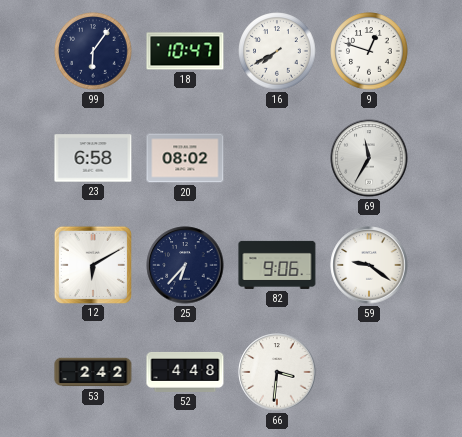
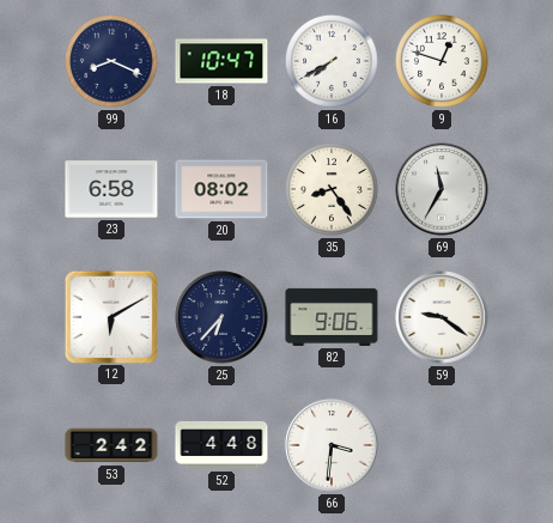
99: 6:06 -> 8:19
35: none -> 8:24
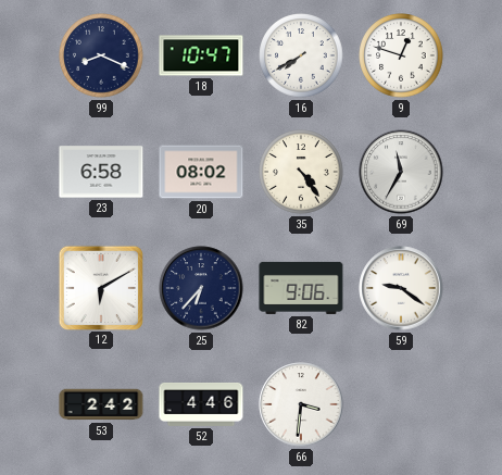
35: 8:24 -> 4:24
52: 4:48 -> 4:46
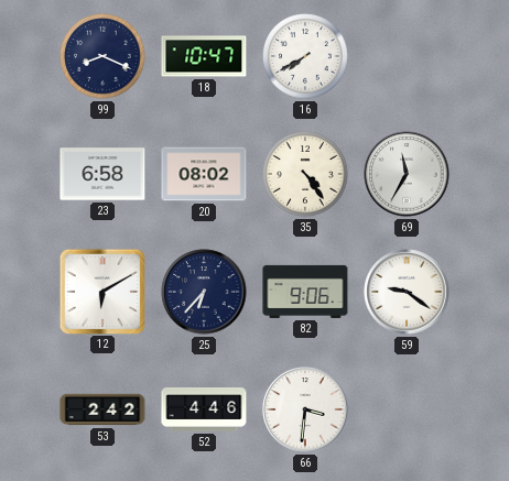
9: 12:48 -> none
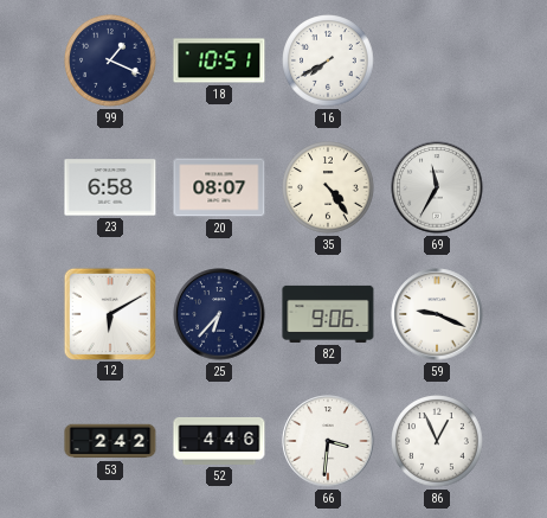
99: 8:19 -> 1:19
18: 10:47 -> 10:51
20: 08:02 -> 08:07
59: 9:21 -> 9:19
86: none -> 12:56
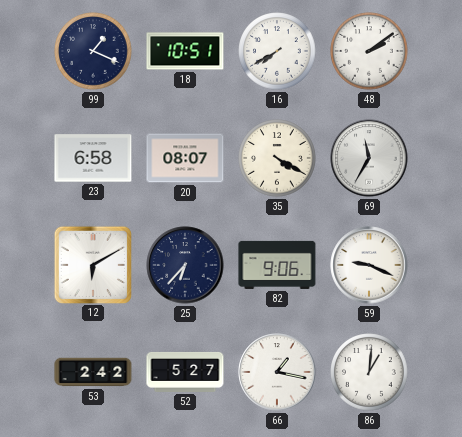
48: none -> 2:09
35: 4:24 -> 4:20
52: 4:46 -> 5:27
66: 3:31 -> 1:17
86: 12:56 -> 1:01
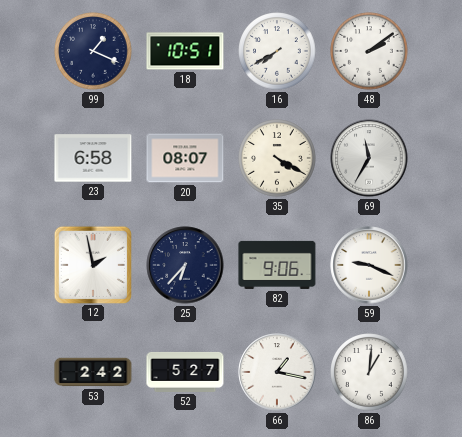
12: 6:10 -> 1:58
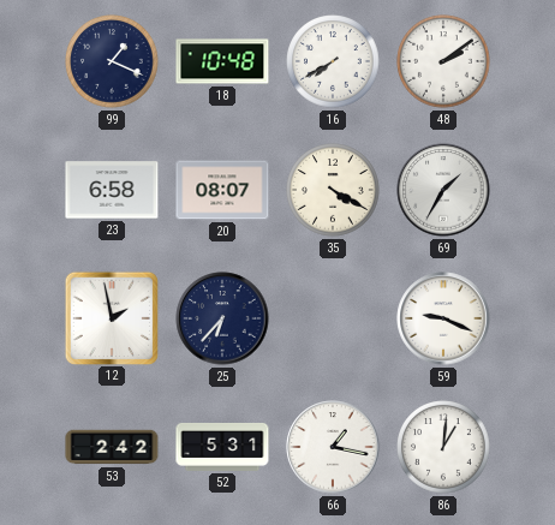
18: 10:51 -> 10:48
69: 11:35 -> 1:35
82: 9:06 -> none
52: 5:27 -> 5:31
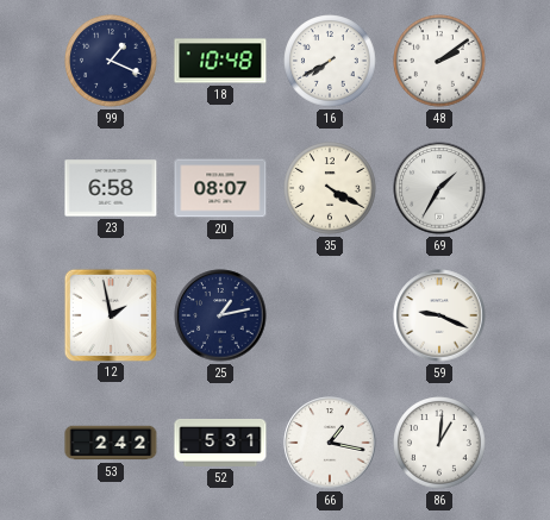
25: 6:37 -> 1:13
